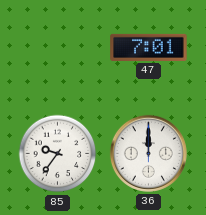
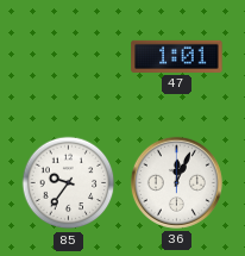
47: 7:01 -> 1:01
36: 12:00 -> 12:04
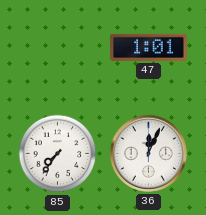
85: 9:36 -> 7:36
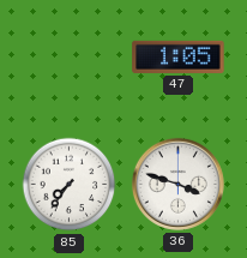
47: 1:01 -> 1:05
36: 12:04 -> 3:48
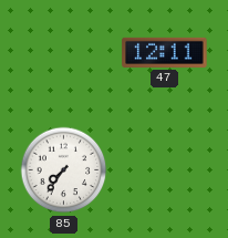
47: 1:05 -> 12:11
36: 3:48 -> none
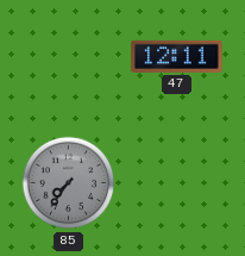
85 dial: white -> grey
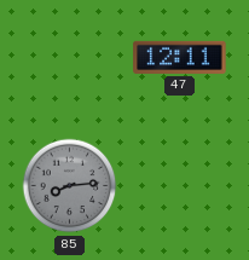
85: 7:36 -> 8:14
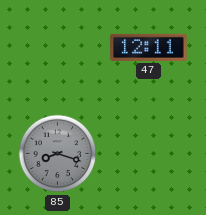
85: 8:14 -> 8:18
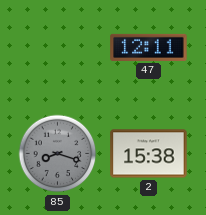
2: none -> 15:38
